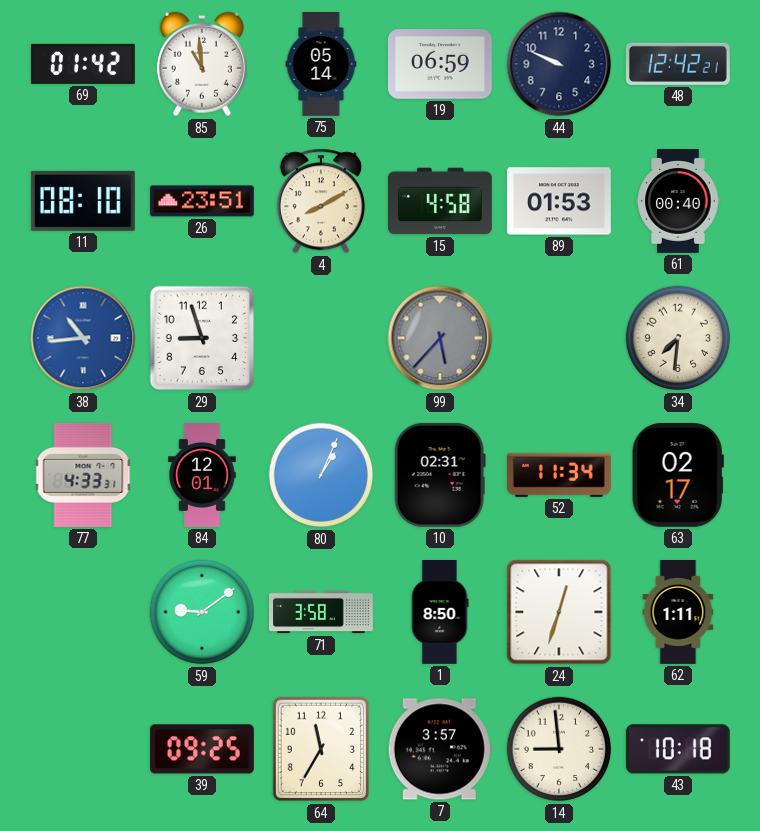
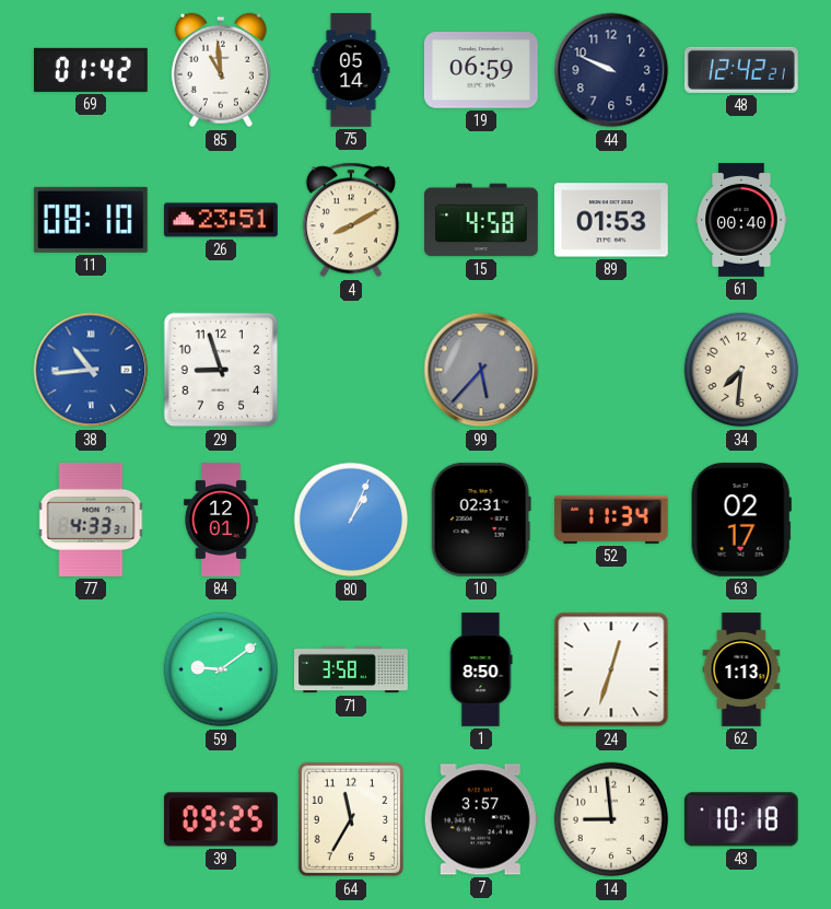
62: 1:11 -> 1:13
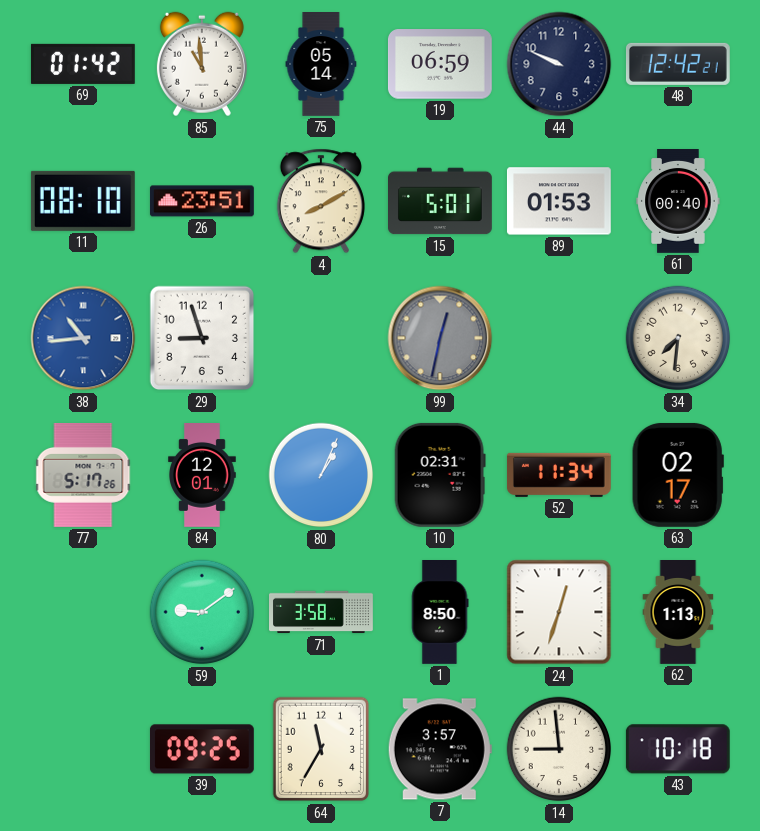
15: 4:58 -> 5:01
99: 5:37 -> 12:32
77: 4:33 -> 5:17
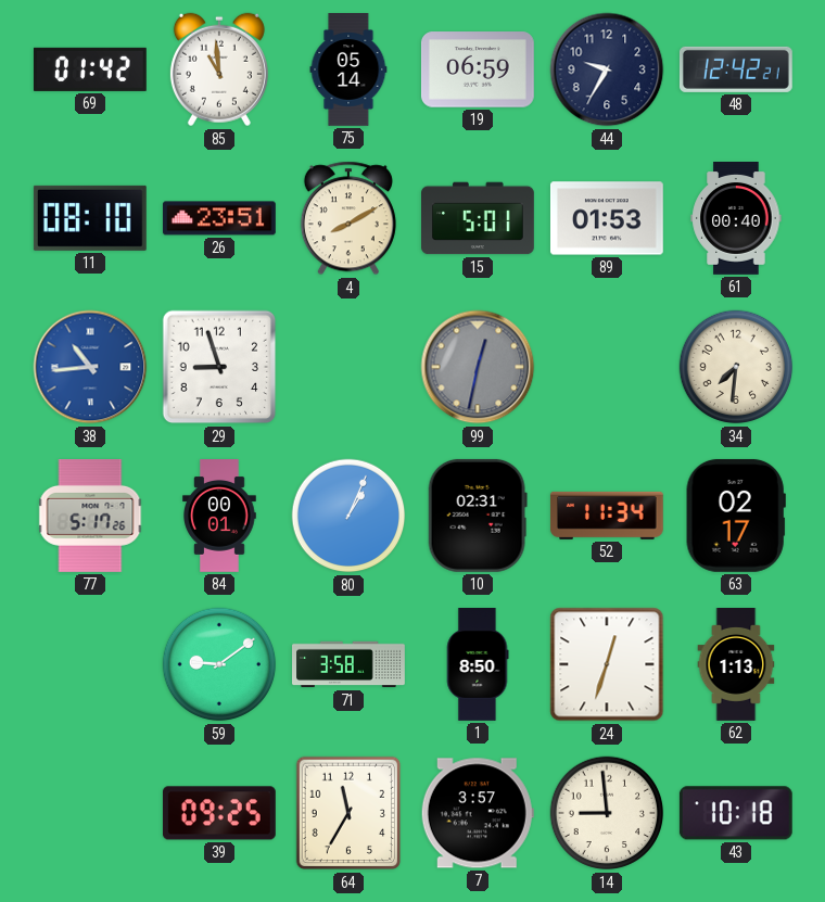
44: 9:49 -> 9:35
84: 12:01 -> 00:01
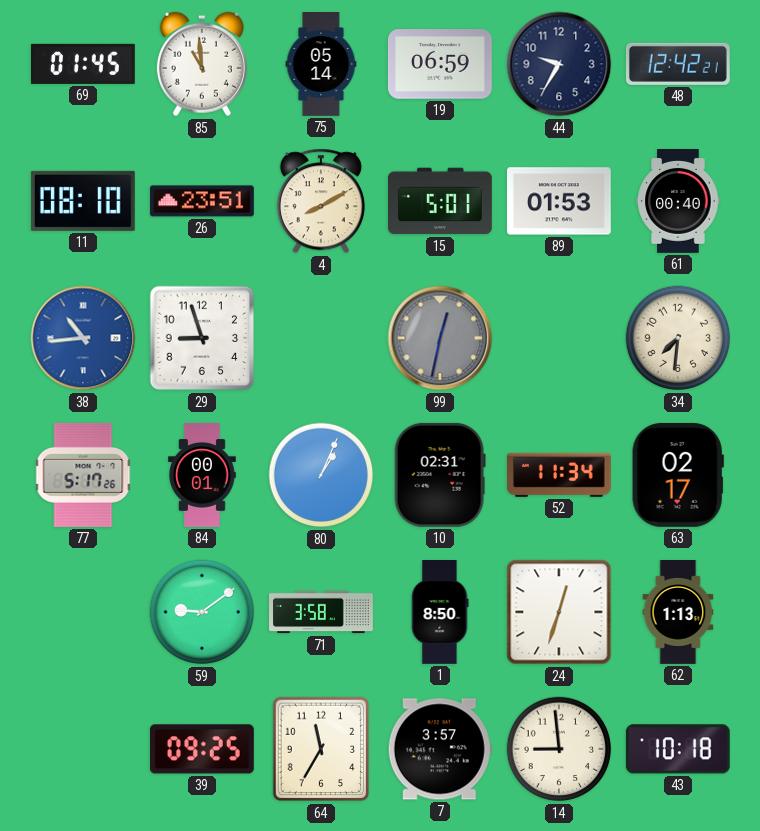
69: 01:42 -> 01:45
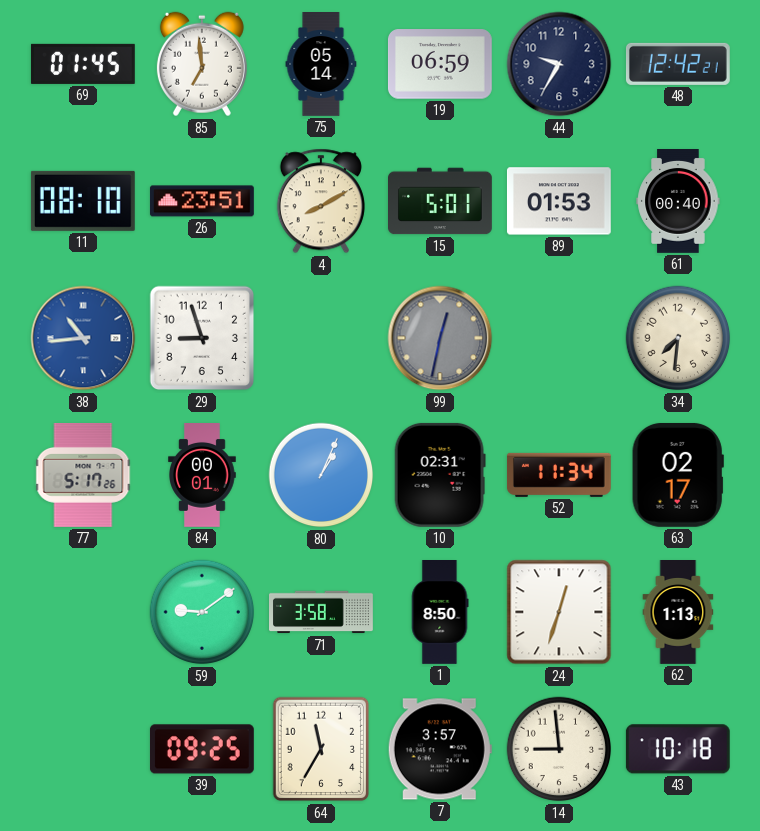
85: 10:59 -> 6:59
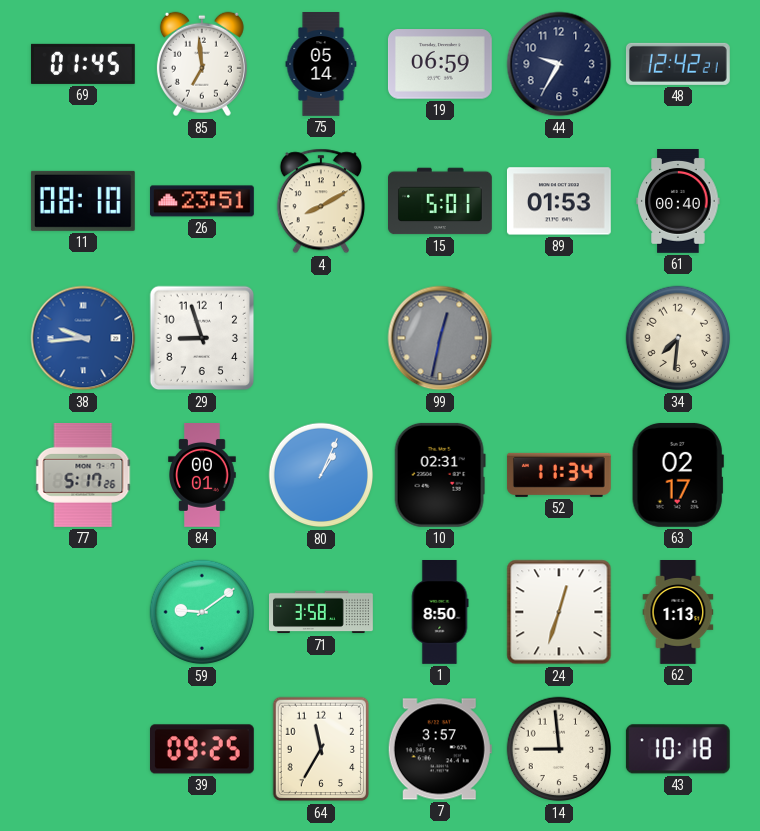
38: 10:44 -> 9:44
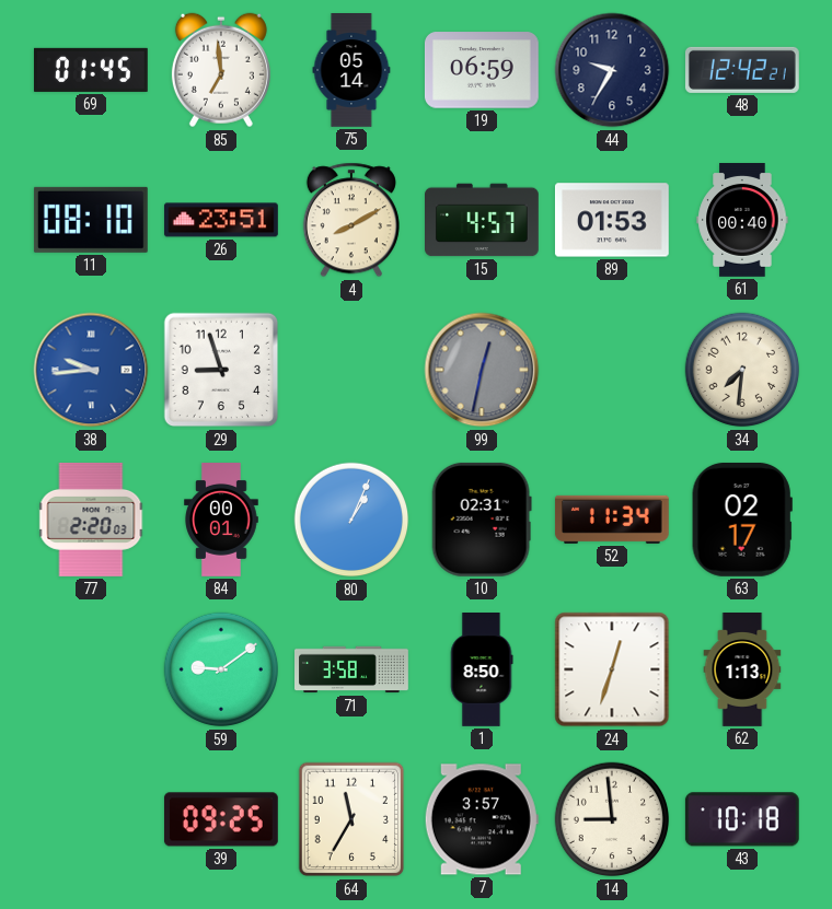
15: 5:01 -> 4:57
77: 5:17 -> 2:20
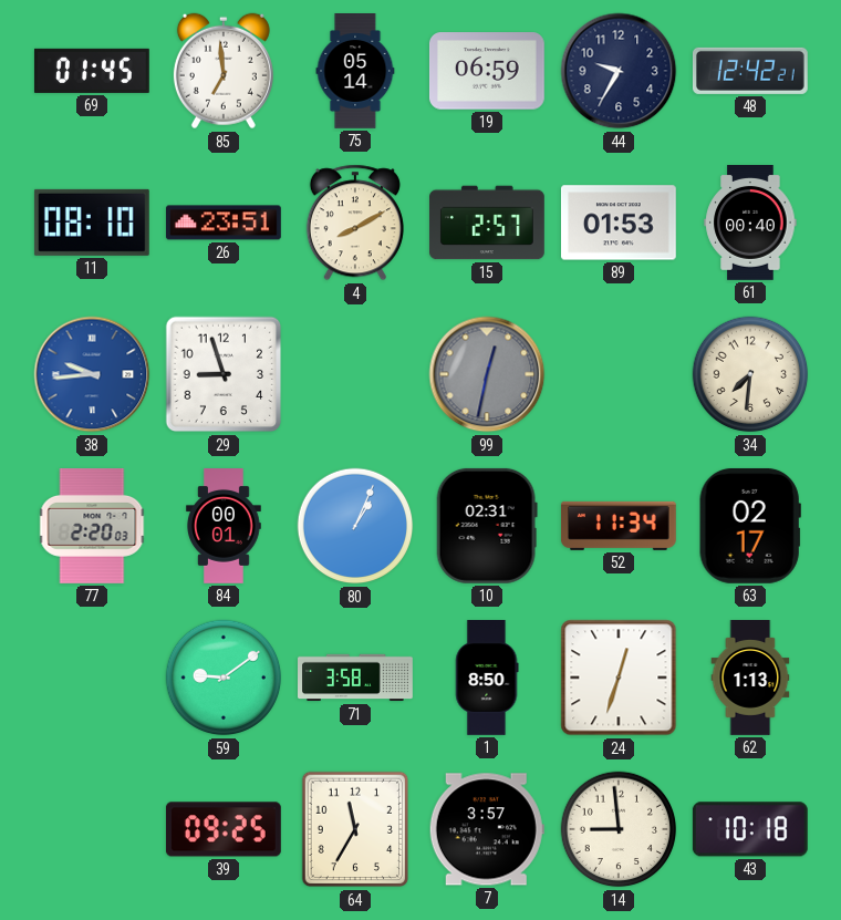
15: 4:57 -> 2:57
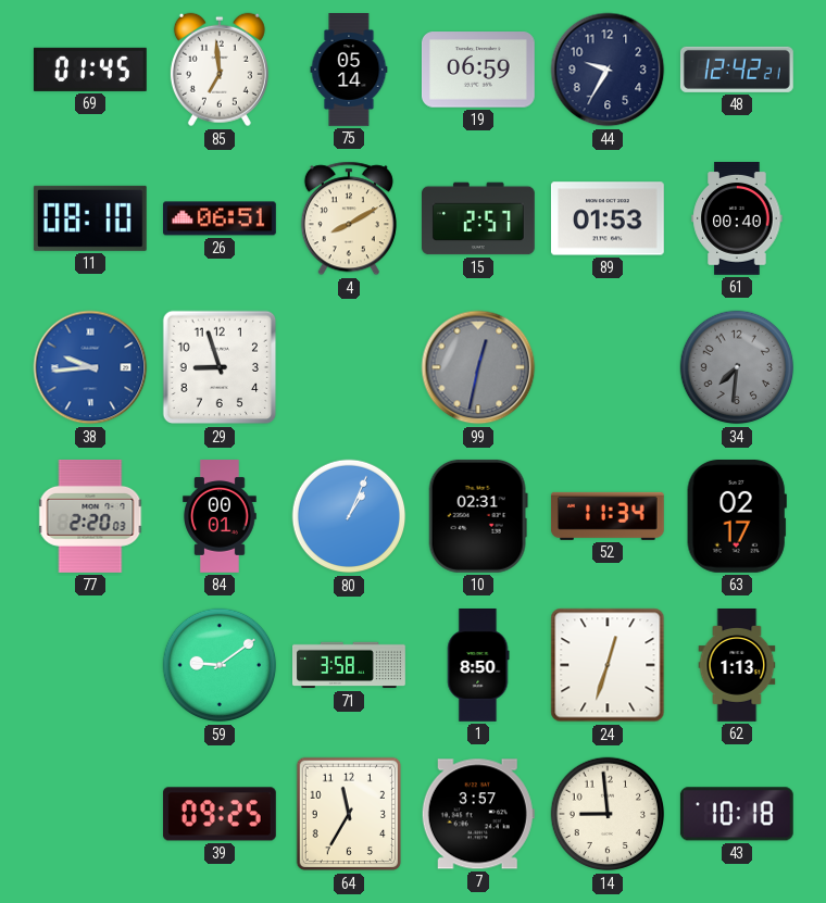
26: 23:51 -> 06:51
34 dial: cream -> grey
